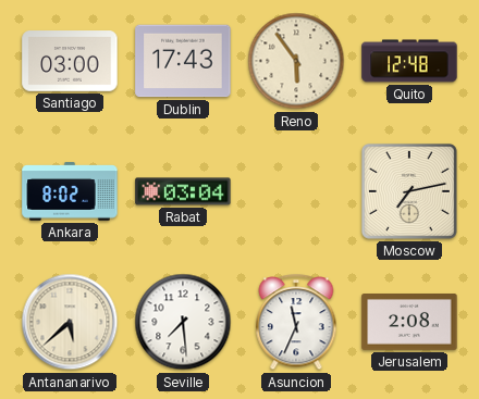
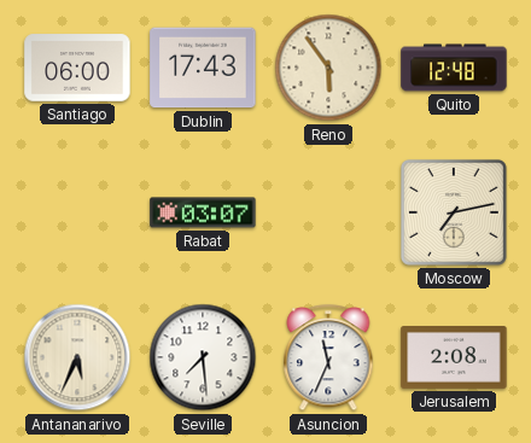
Santiago: 03:00 -> 06:00
Ankara: 8:02 -> none
Rabat: 03:04 -> 03:07
Antananarivo: 5:38 -> 5:34
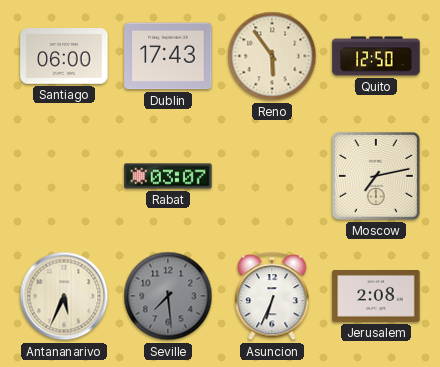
Quito: 12:48 -> 12:50
Seville dial: white -> grey
Asuncion: 11:34 -> 6:34
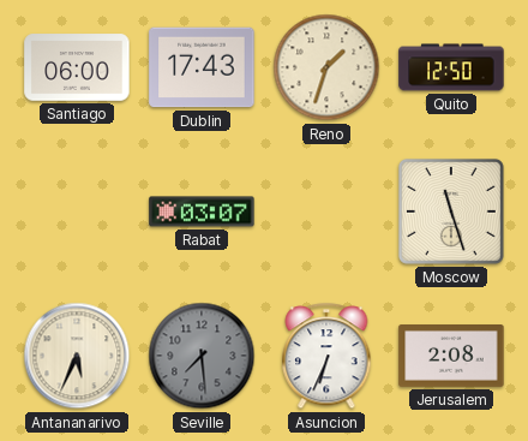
Reno: 5:54 -> 1:33
Moscow: 7:13 -> 11:27
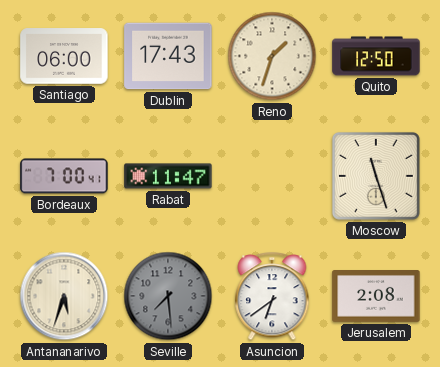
Bordeaux: none -> 7:00
Rabat: 03:07 -> 11:47
Antananarivo: 5:34 -> 5:33
Asuncion: 6:34 -> 6:39
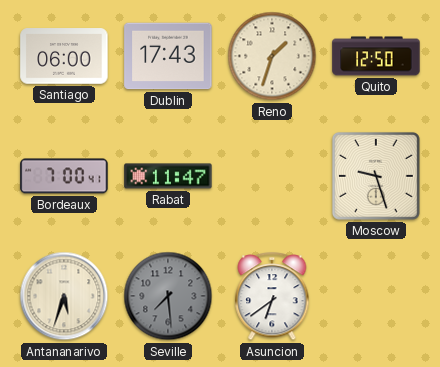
Moscow: 11:27 -> 9:27
Jerusalem: 2:08 -> none
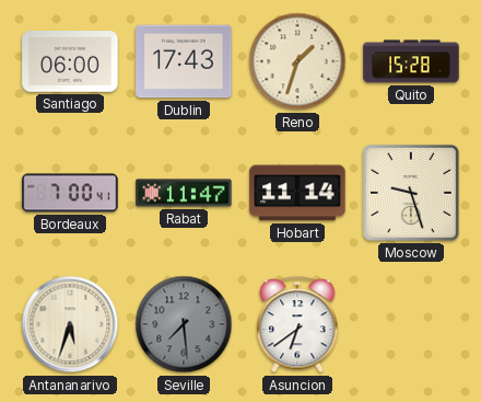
Quito: 12:50 -> 15:28
Hobart: none -> 11:14
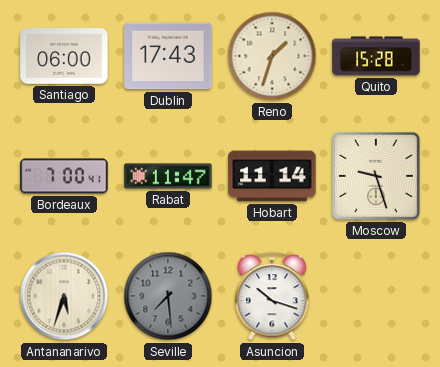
Asuncion: 6:39 -> 10:18
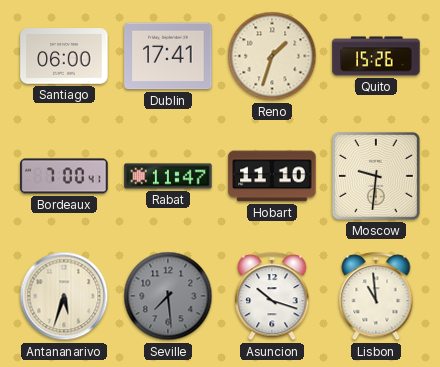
Dublin: 17:43 -> 17:41
Quito: 15:28 -> 15:26
Hobart: 11:14 -> 11:10
Moscow: 9:27 -> 9:31
Lisbon: none -> 10:59
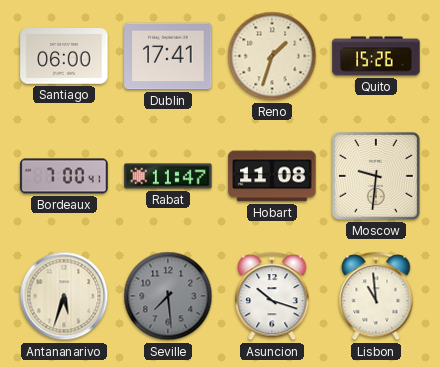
Hobart: 11:10 -> 11:08
